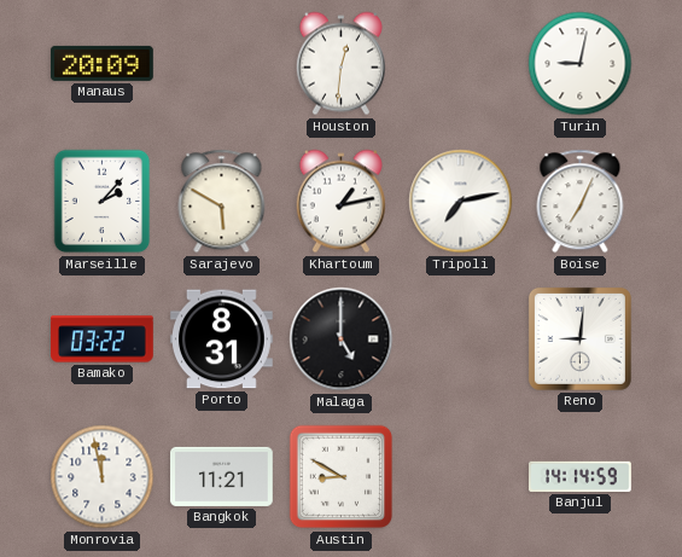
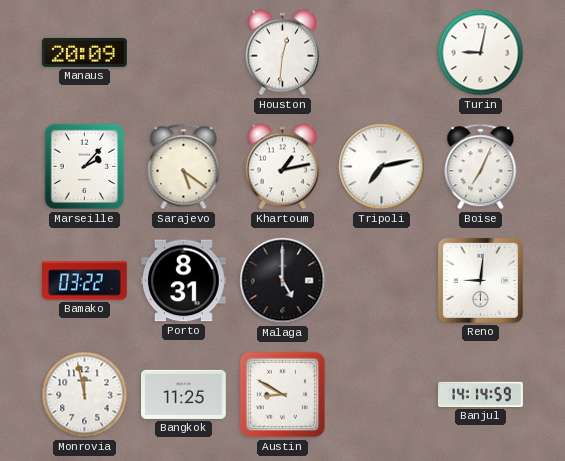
Sarajevo: 5:50 -> 5:21
Bangkok: 11:21 -> 11:25
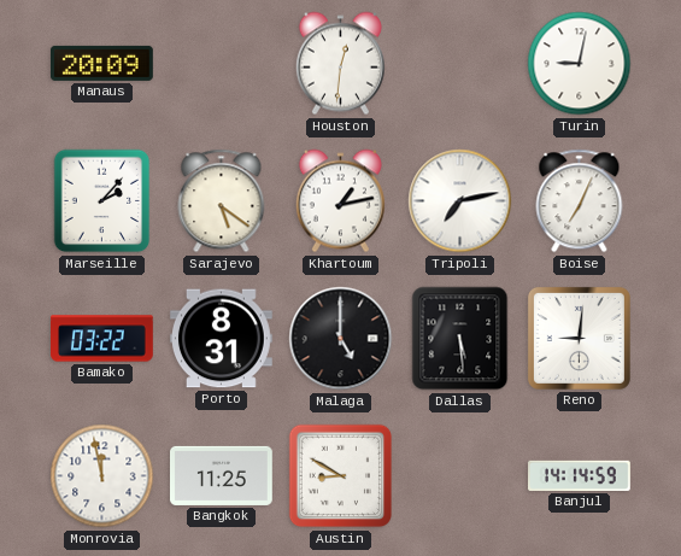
Dallas: none -> 5:29
